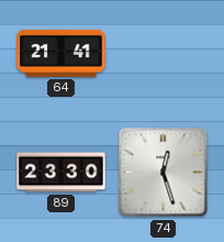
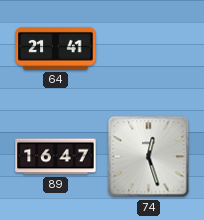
89: 23:30 -> 16:47
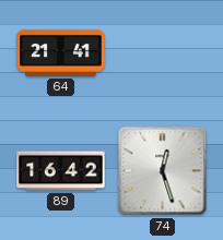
89: 16:47 -> 16:42
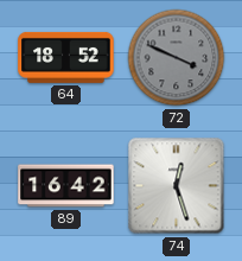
64: 21:41 -> 18:52
72: none -> 3:49
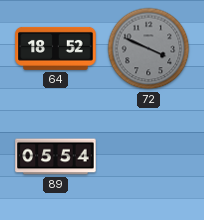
89: 16:42 -> 05:54
74: 12:27 -> none
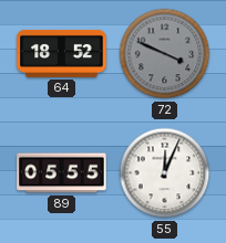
89: 05:54 -> 05:55
55: none -> 12:04
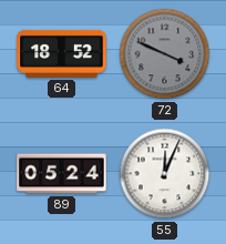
89: 05:55 -> 05:24
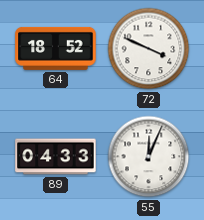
72 dial: grey -> white
89: 05:24 -> 04:33
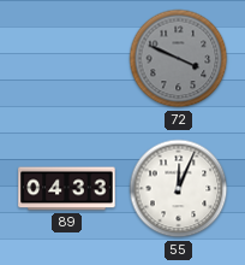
64: 18:52 -> none
72 dial: white -> grey
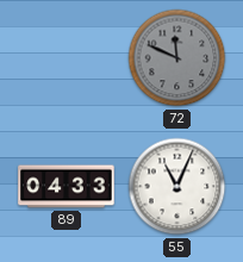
72: 3:49 -> 11:49
55: 12:04 -> 11:04
